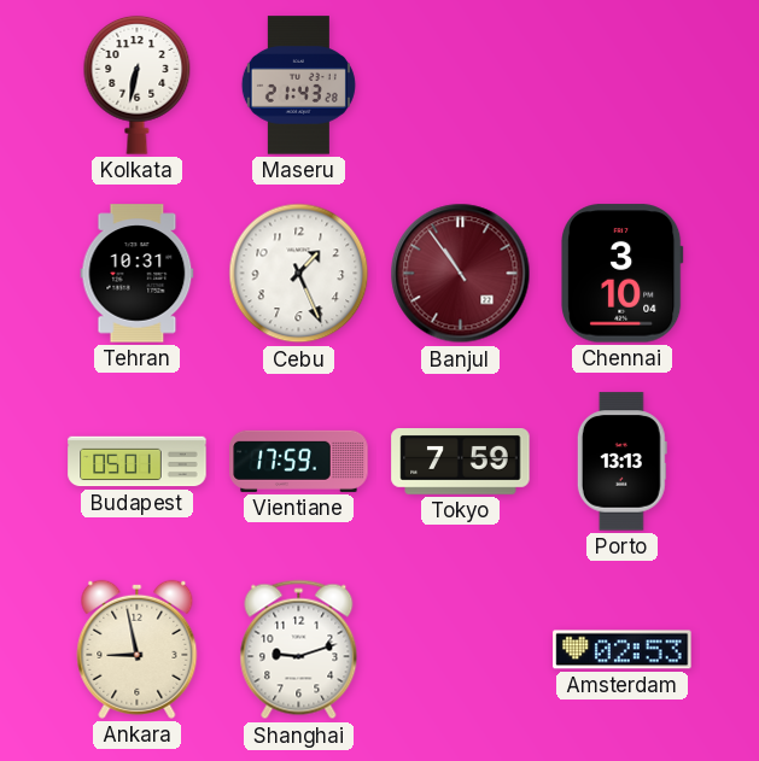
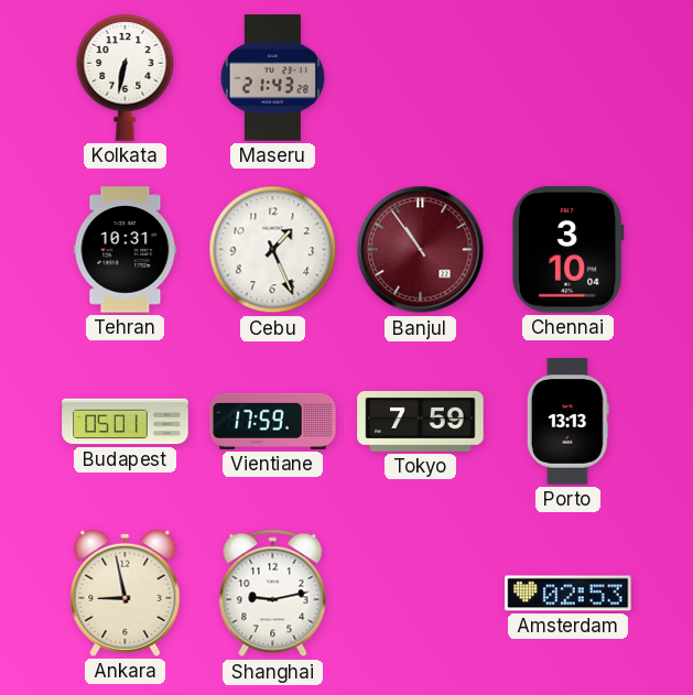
Shanghai: 9:12 -> 9:13
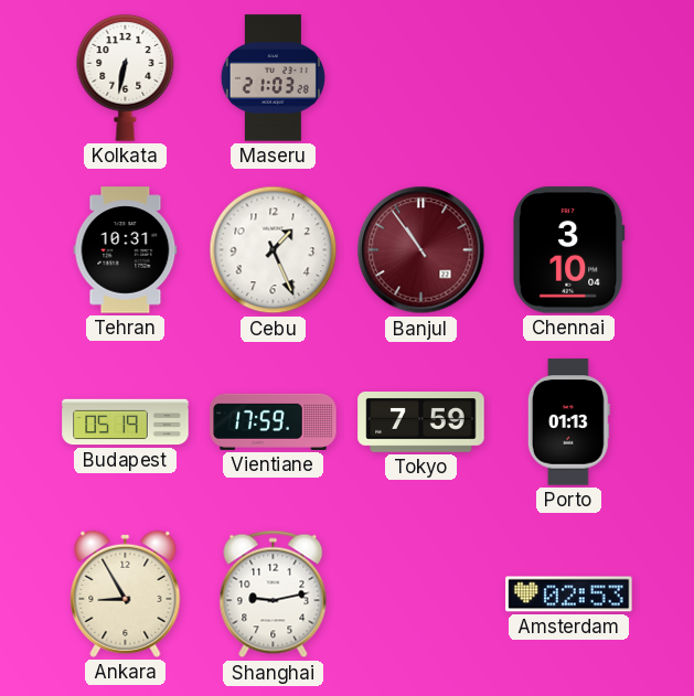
Maseru: 21:43 -> 21:03
Budapest: 05:01 -> 05:19
Porto: 13:13 -> 01:13
Ankara: 8:58 -> 8:55
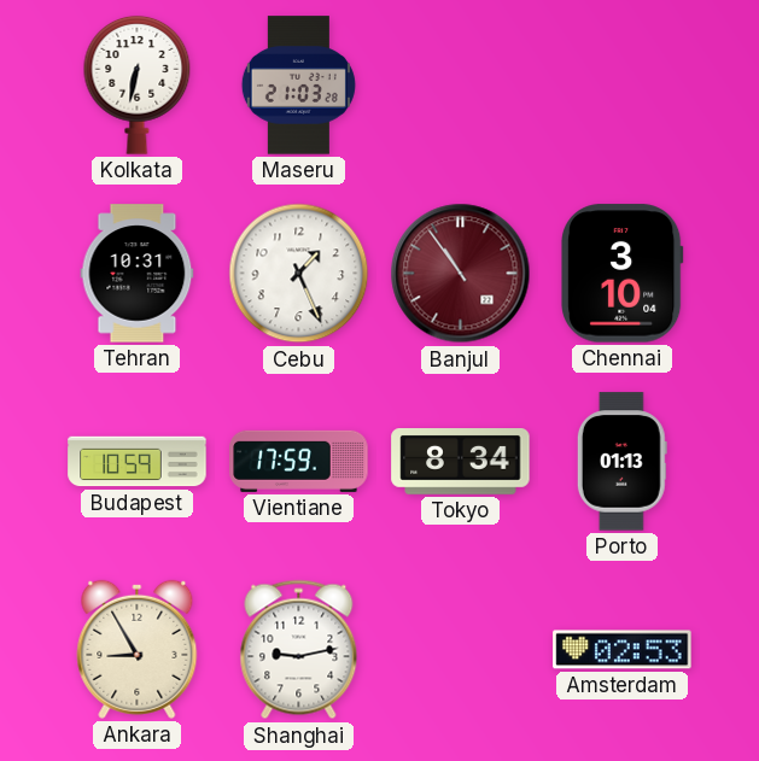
Budapest: 05:19 -> 10:59
Tokyo: 7:59 -> 8:34
